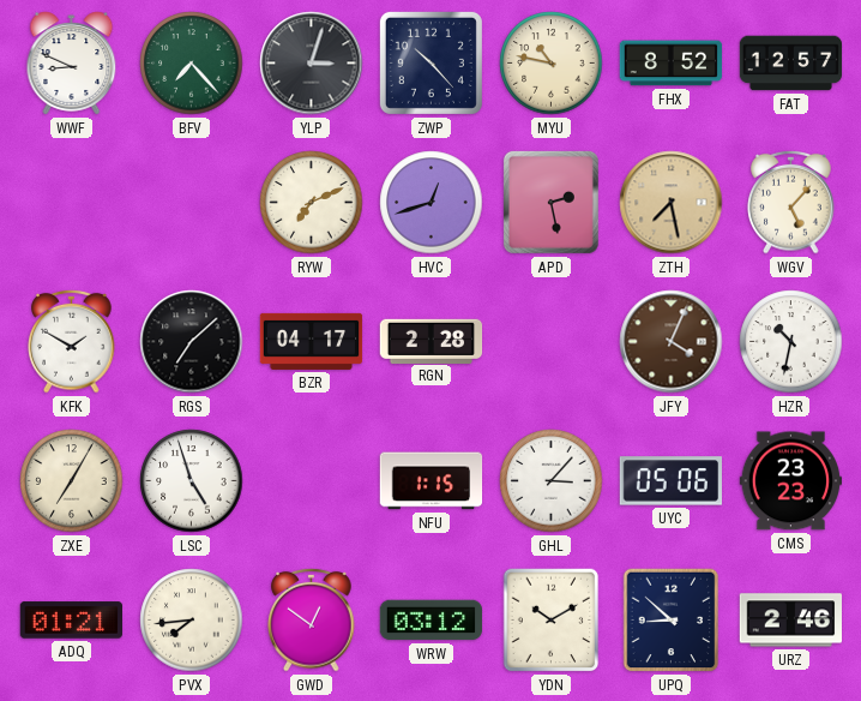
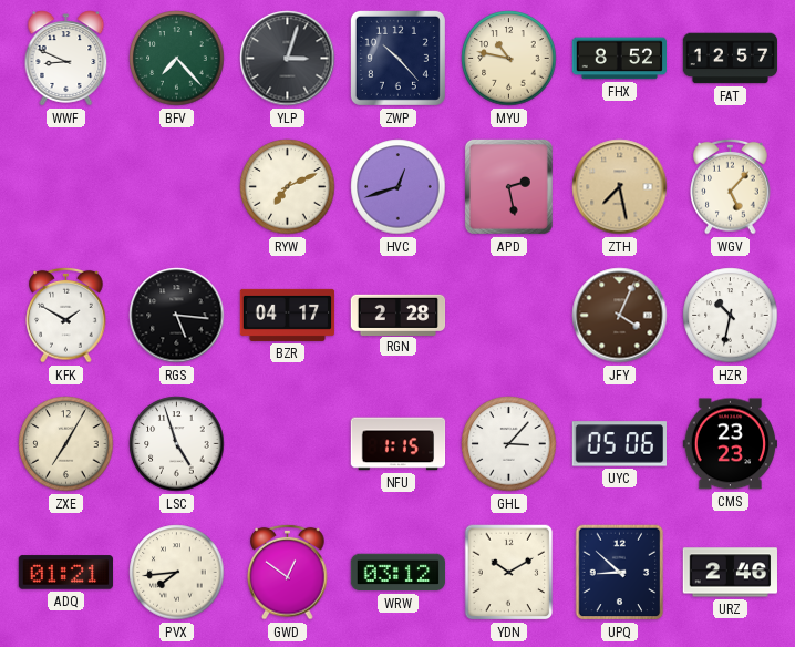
RGS: 7:08 -> 5:16
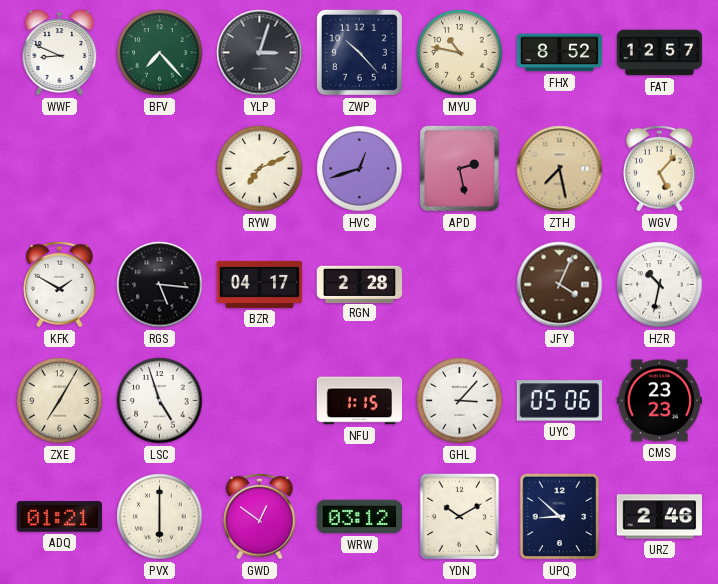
PVX: 7:44 -> 6:00
